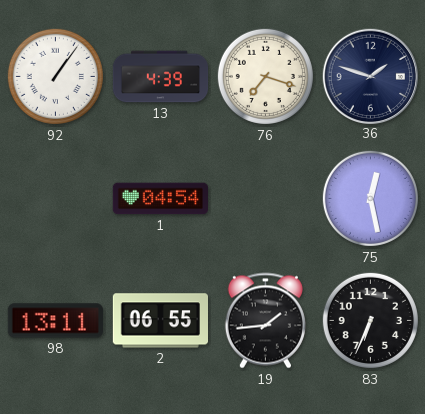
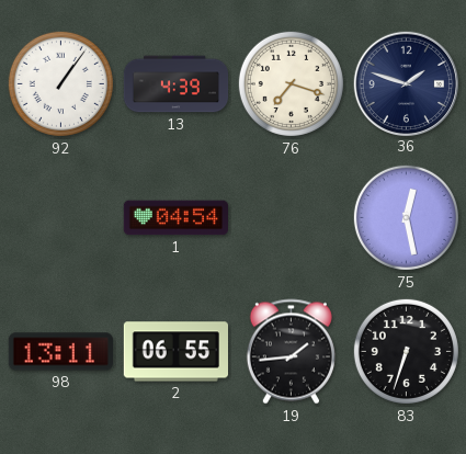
83: 6:34 -> 6:33
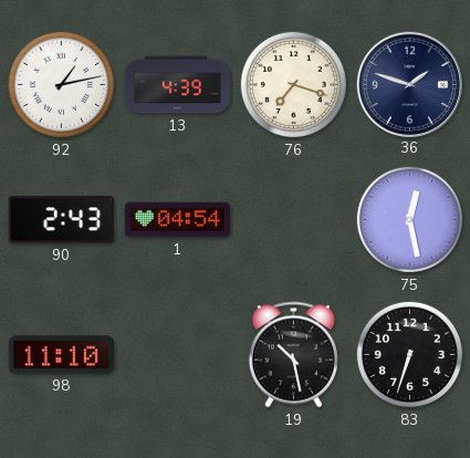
92: 1:06 -> 1:13
90: none -> 2:43
98: 13:11 -> 11:10
2: 06:55 -> none
19: 1:44 -> 10:28
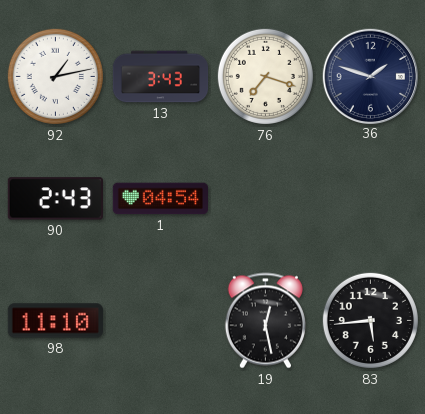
13: 4:39 -> 3:43
75: 12:28 -> none
19: 10:28 -> 12:28
83: 6:33 -> 5:44
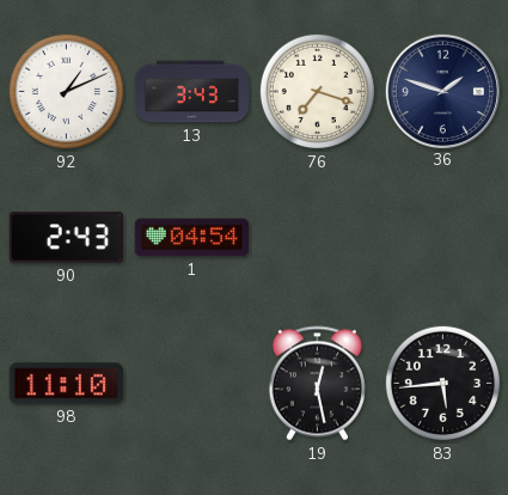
92: 1:13 -> 1:11
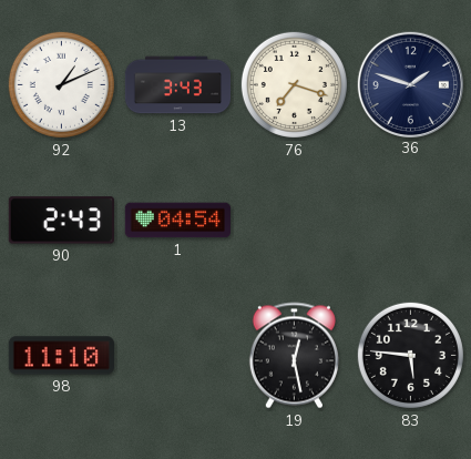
83: 5:44 -> 5:46
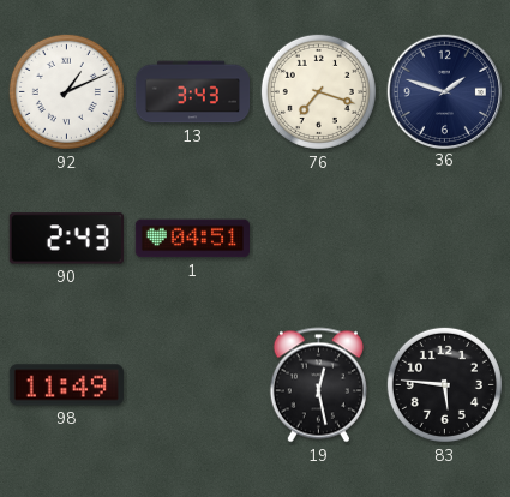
1: 04:54 -> 04:51
98: 11:10 -> 11:49
